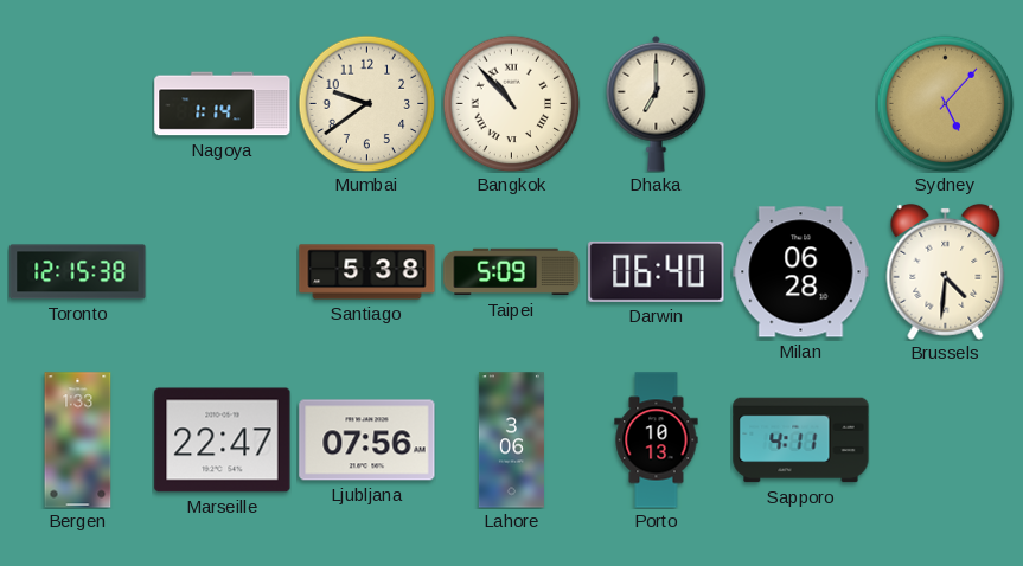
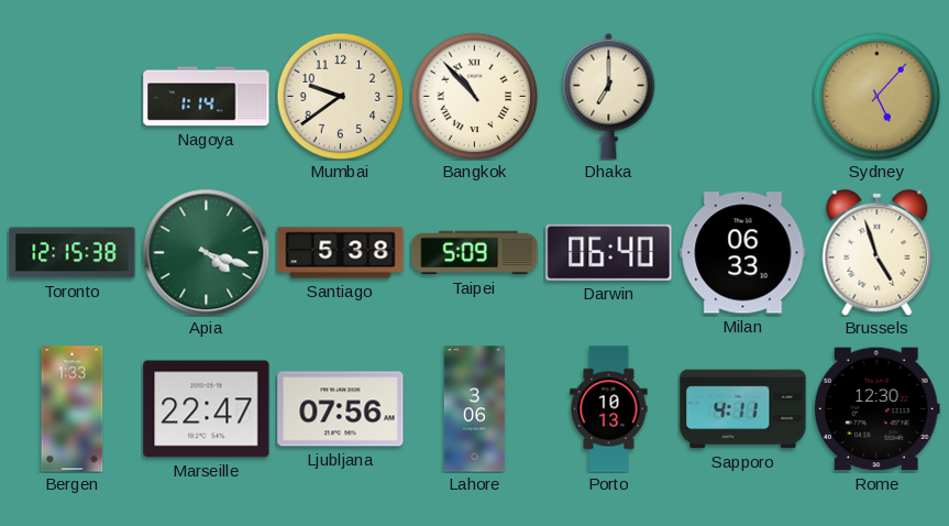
Apia: none -> 4:18
Milan: 06:28 -> 06:33
Brussels: 4:31 -> 4:57
Rome: none -> 12:30
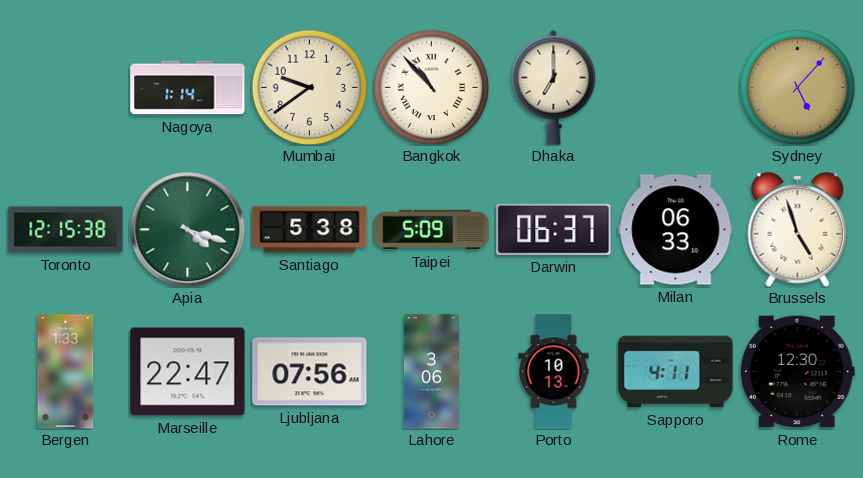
Darwin: 06:40 -> 06:37
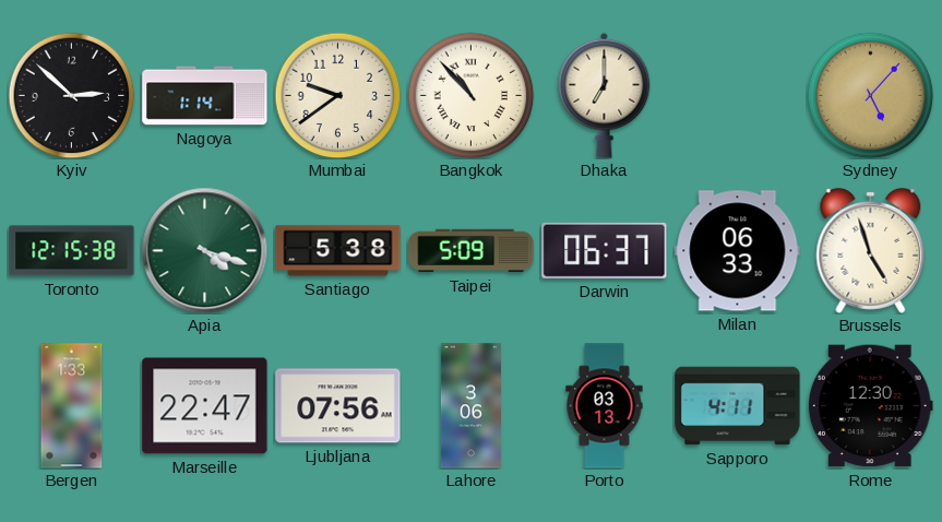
Kyiv: none -> 2:52
Porto: 10:13 -> 03:13
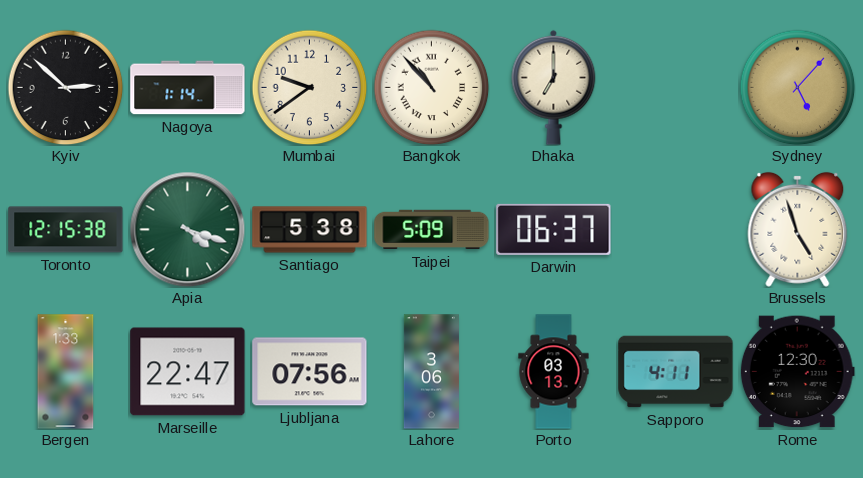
Milan: 06:33 -> none
